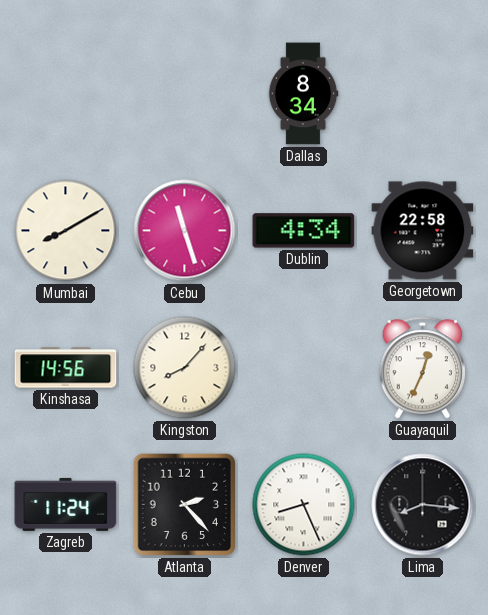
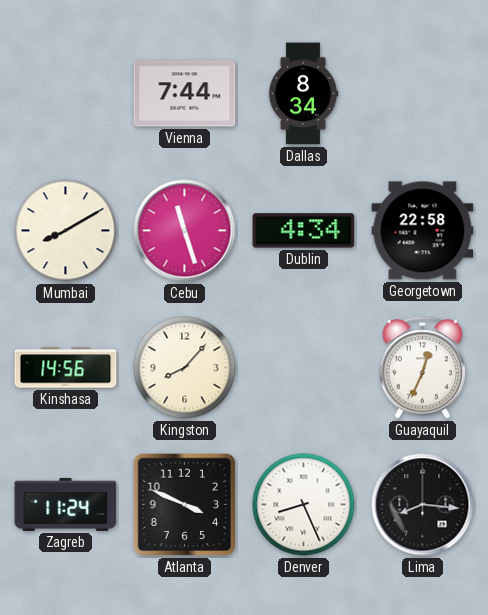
Vienna: none -> 7:44
Atlanta: 2:23 -> 3:49
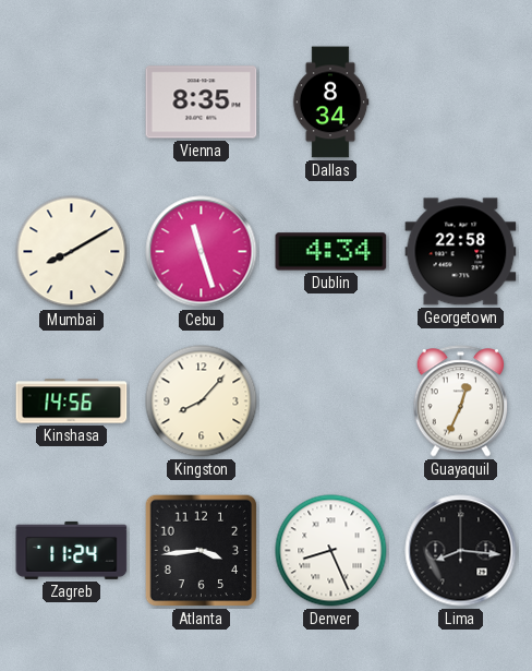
Vienna: 7:44 -> 8:35
Atlanta: 3:49 -> 3:44
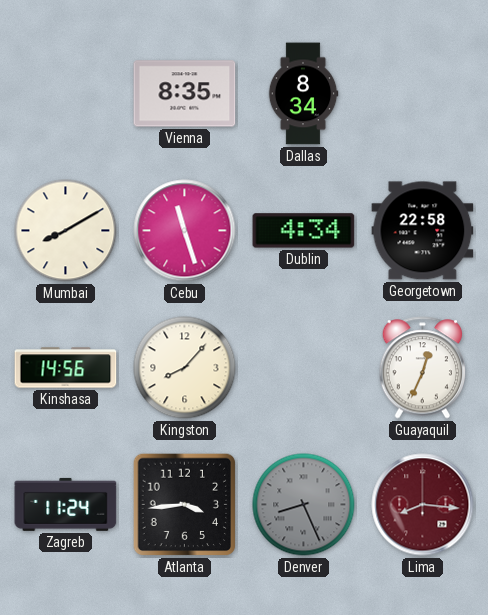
Denver dial: white -> grey
Lima dial: black -> burgundy
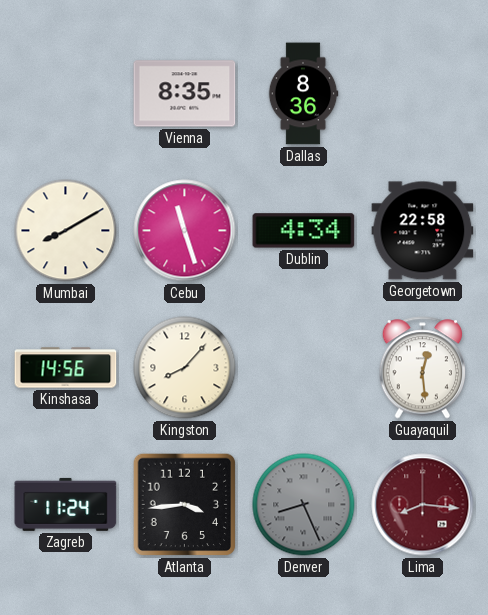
Dallas: 8:34 -> 8:36
Guayaquil: 12:34 -> 12:29
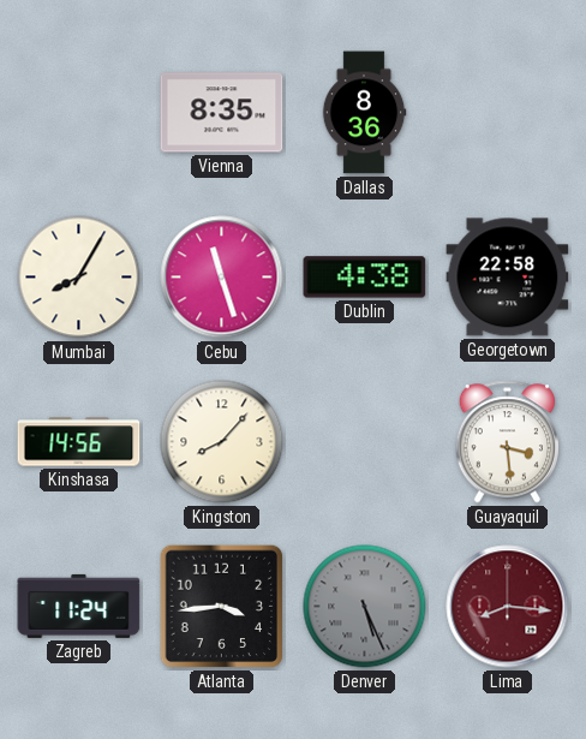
Mumbai: 8:10 -> 8:05
Dublin: 4:34 -> 4:38
Guayaquil: 12:29 -> 3:29
Denver: 8:26 -> 5:26
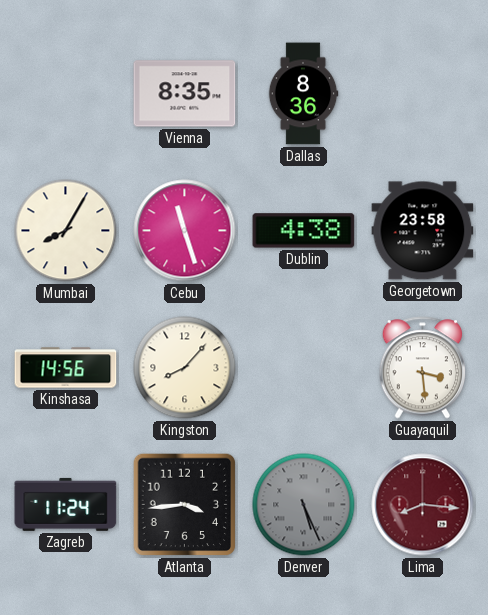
Georgetown: 22:58 -> 23:58
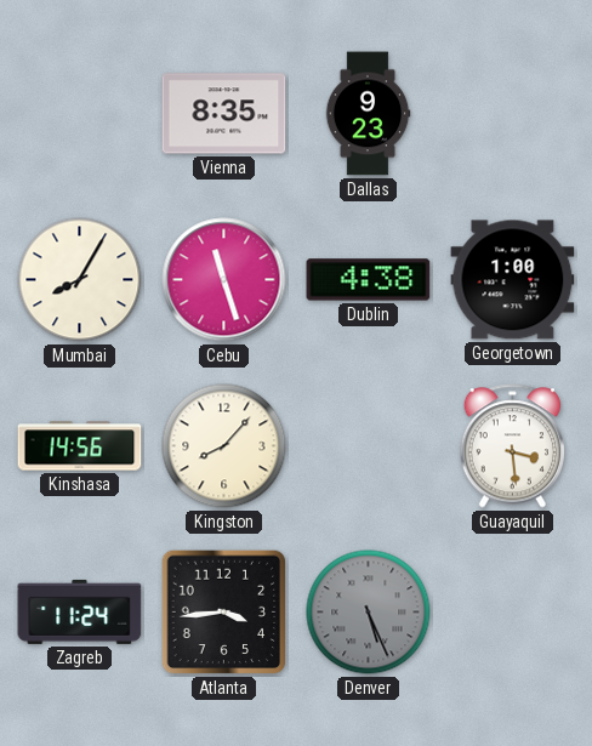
Dallas: 8:36 -> 9:23
Georgetown: 23:58 -> 1:00
Lima: 8:16 -> none
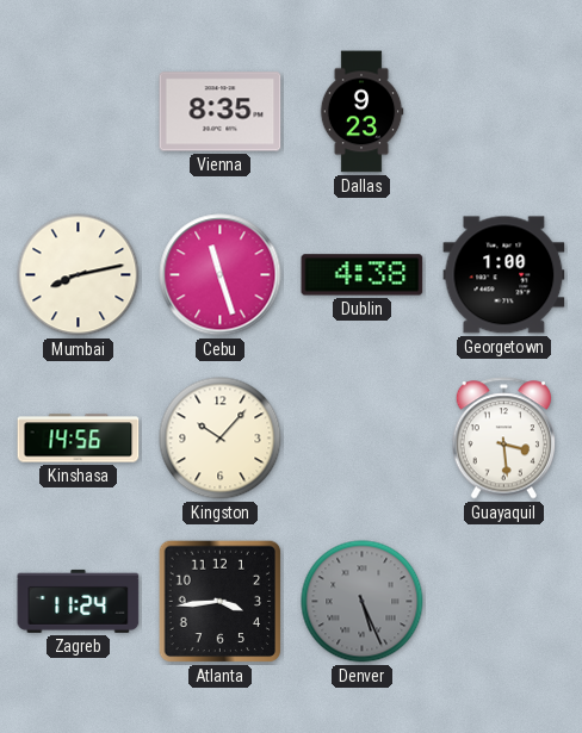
Mumbai: 8:05 -> 8:13
Kingston: 8:07 -> 10:07
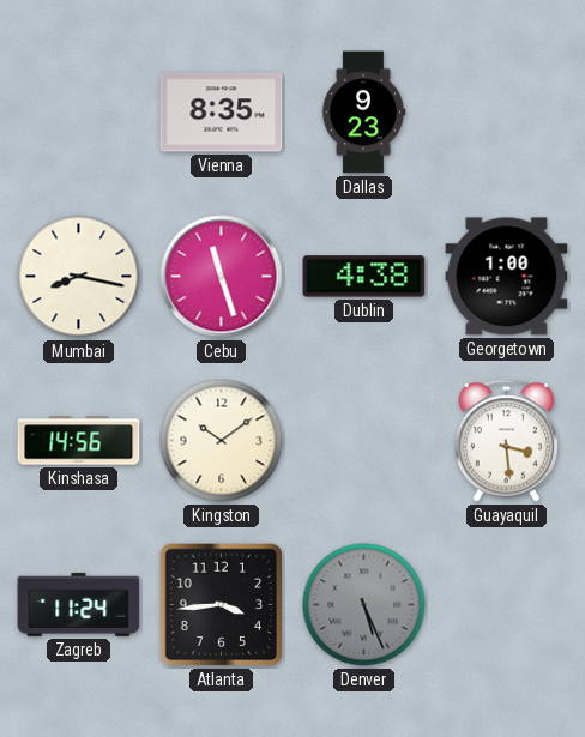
Mumbai: 8:13 -> 8:17
Kingston: 10:07 -> 10:09
